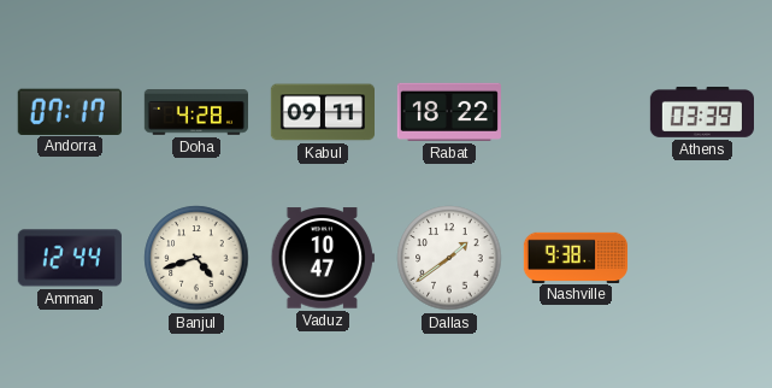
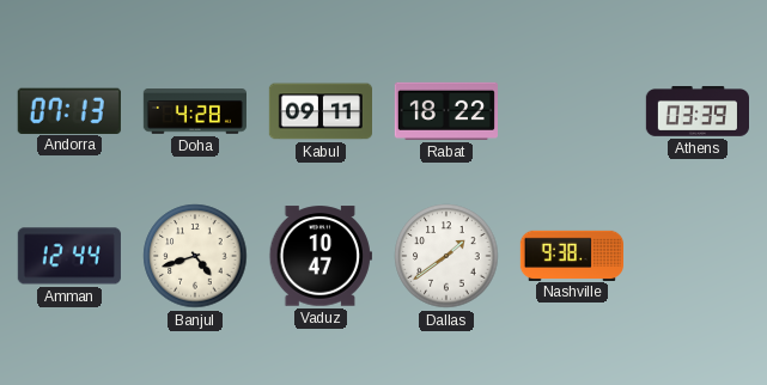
Andorra: 07:17 -> 07:13
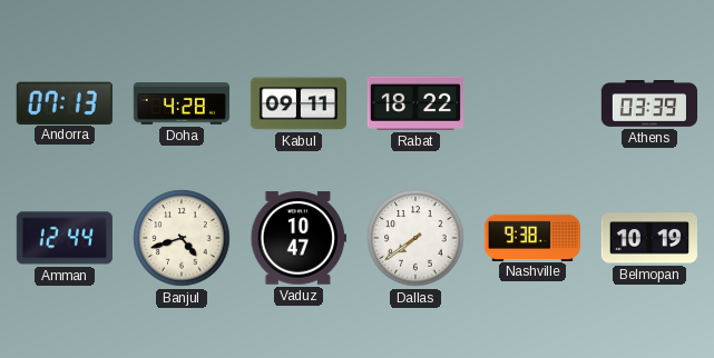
Dallas: 1:39 -> 7:39
Belmopan: none -> 10:19
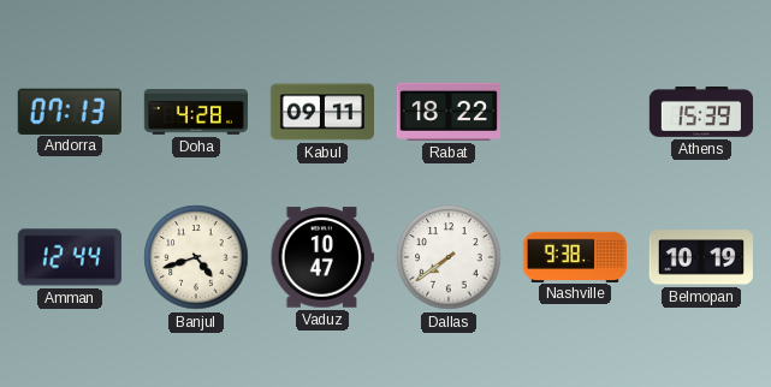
Athens: 03:39 -> 15:39
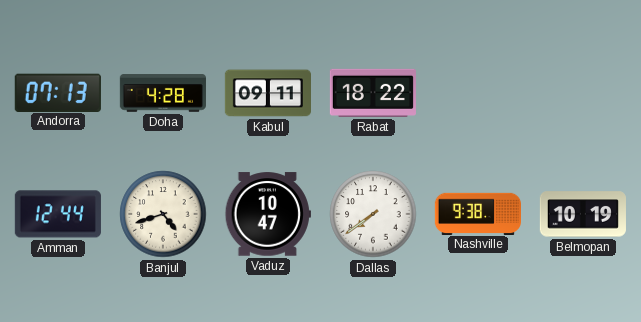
Athens: 15:39 -> none
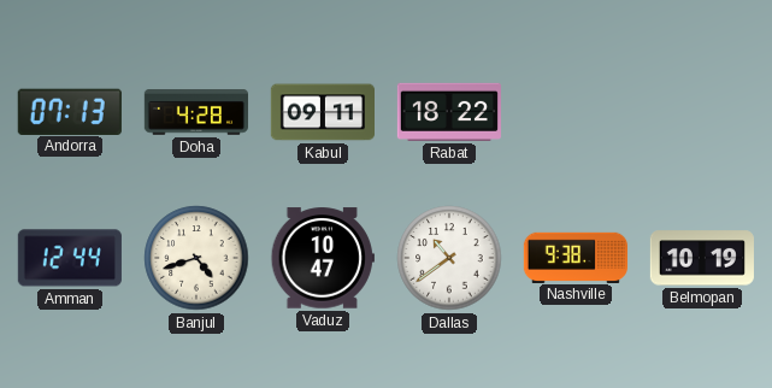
Dallas: 7:39 -> 10:39
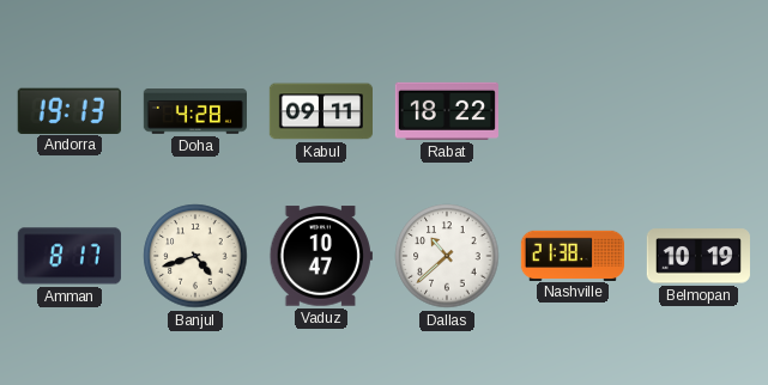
Andorra: 07:13 -> 19:13
Amman: 12:44 -> 8:17
Dallas: 10:39 -> 10:38
Nashville: 9:38 -> 21:38
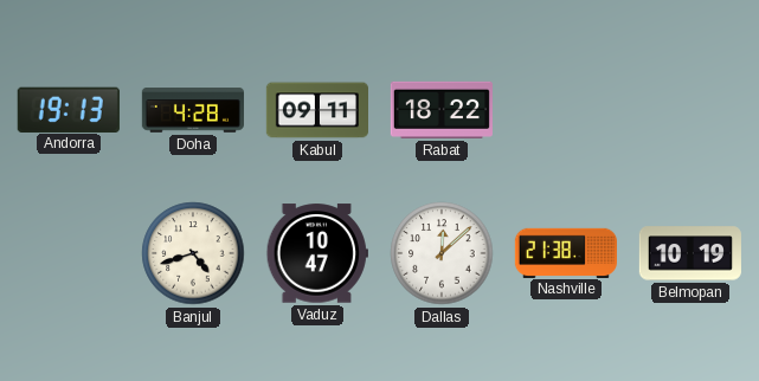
Amman: 8:17 -> none
Dallas: 10:38 -> 12:08
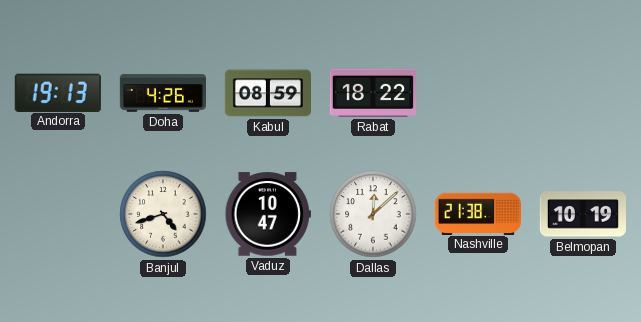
Doha: 4:28 -> 4:26
Kabul: 09:11 -> 08:59
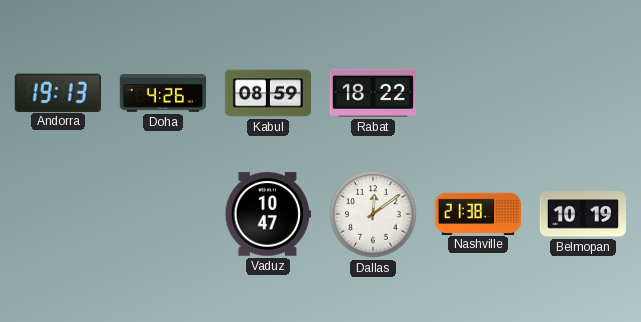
Banjul: 4:42 -> none
Dallas: 12:08 -> 12:09
